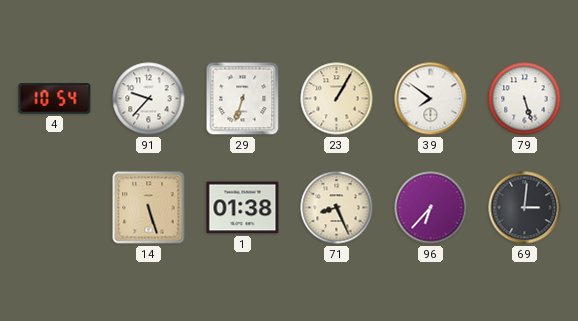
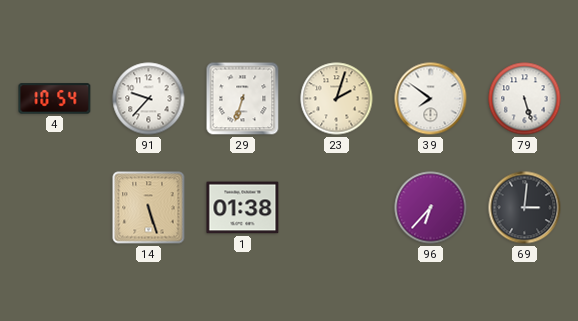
23: 1:05 -> 2:03
71: 8:26 -> none
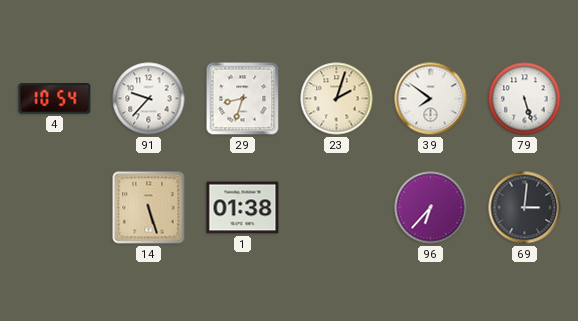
29: 6:33 -> 8:33
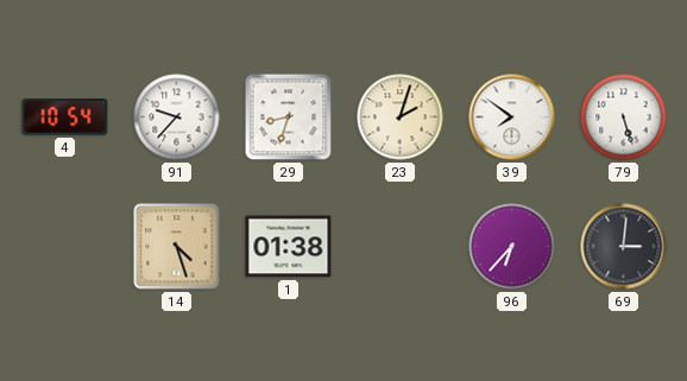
14: 5:27 -> 4:27
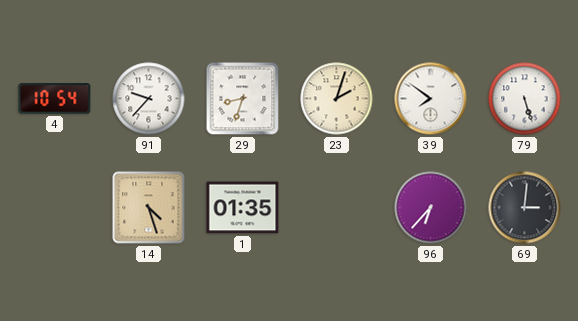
1: 01:38 -> 01:35
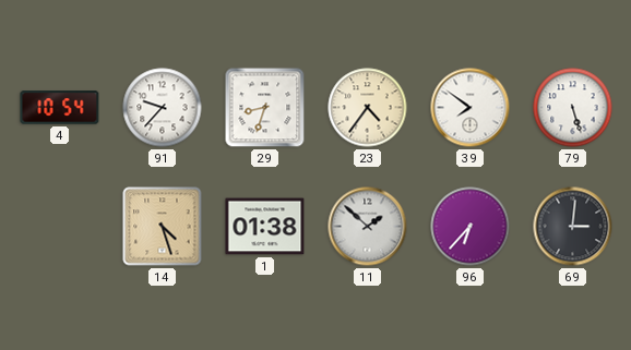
23: 2:03 -> 4:36
1: 01:35 -> 01:38
11: none -> 1:52
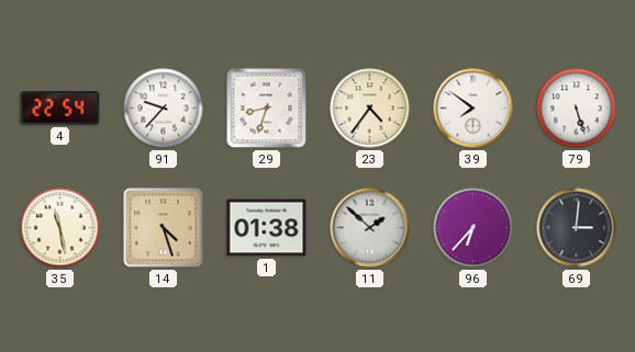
4: 10:54 -> 22:54
35: none -> 11:28
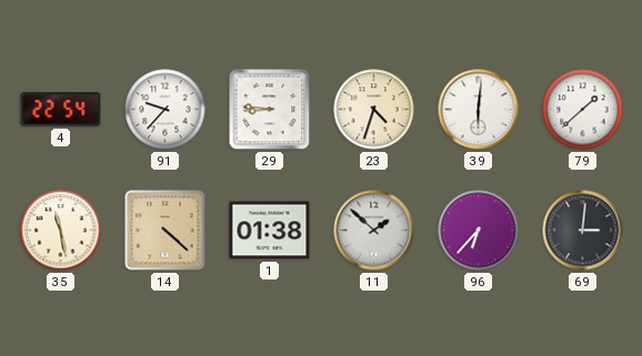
29: 8:33 -> 8:46
23: 4:36 -> 4:33
39: 7:51 -> 6:01
79: 5:27 -> 1:38
14: 4:27 -> 4:22
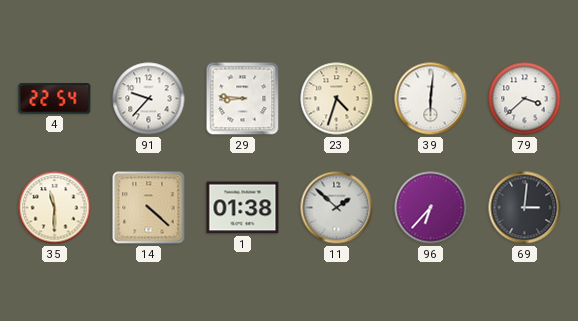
79: 1:38 -> 3:38
35: 11:28 -> 11:30
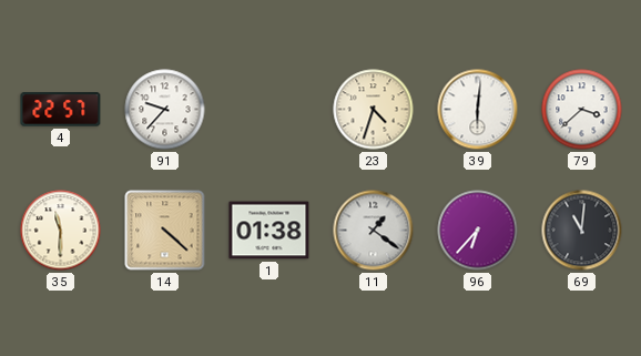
4: 22:54 -> 22:57
29: 8:46 -> none
11: 1:52 -> 1:21
69: 3:01 -> 11:01
